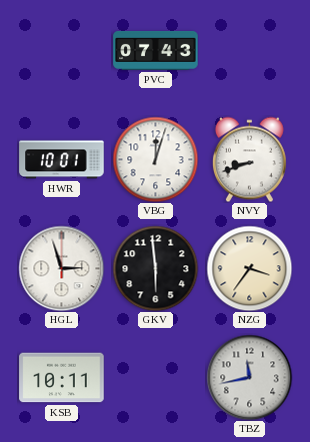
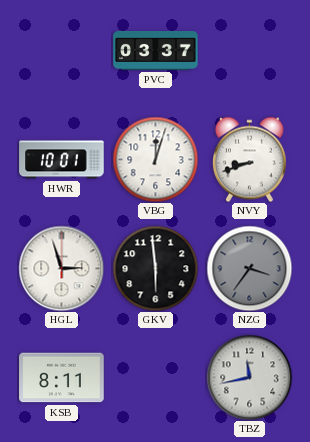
PVC: 07:43 -> 03:37
NZG dial: cream -> grey
KSB: 10:11 -> 8:11
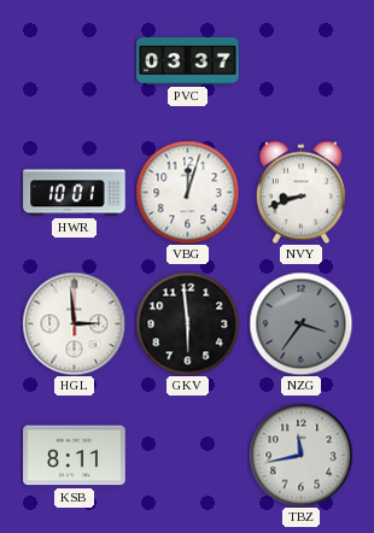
HGL: 2:57 -> 2:59
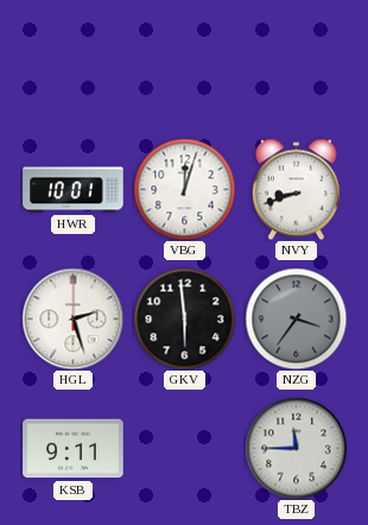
PVC: 03:37 -> none
HGL: 2:59 -> 2:27
KSB: 8:11 -> 9:11
TBZ: 11:43 -> 11:45
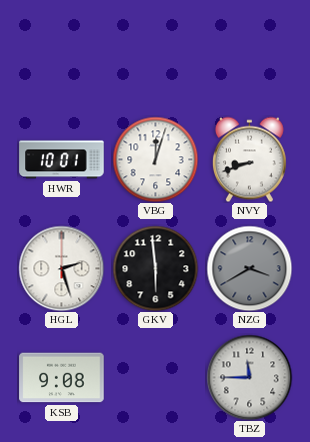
NZG: 3:36 -> 3:40
KSB: 9:11 -> 9:08
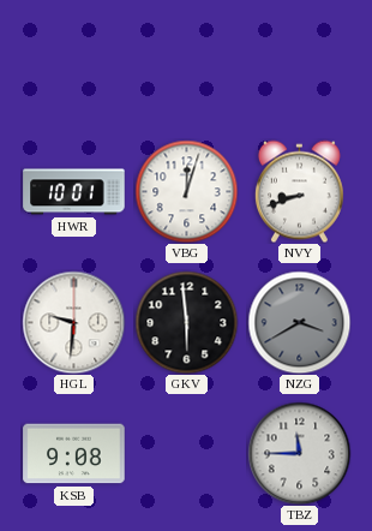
HGL: 2:27 -> 9:31
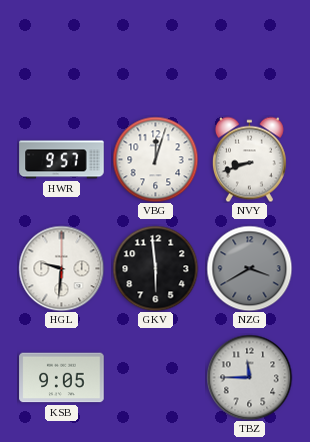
HWR: 10:01 -> 9:57
KSB: 9:08 -> 9:05
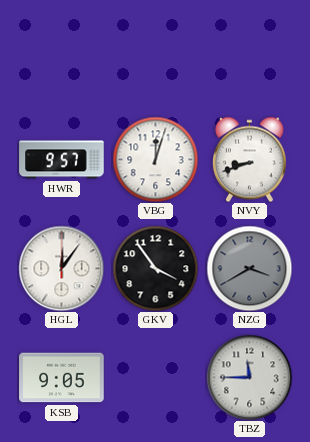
HGL: 9:31 -> 12:06
GKV: 5:59 -> 3:54
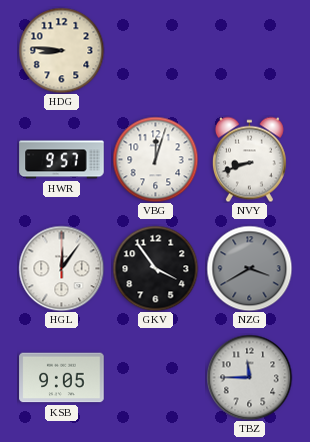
HDG: none -> 8:46
